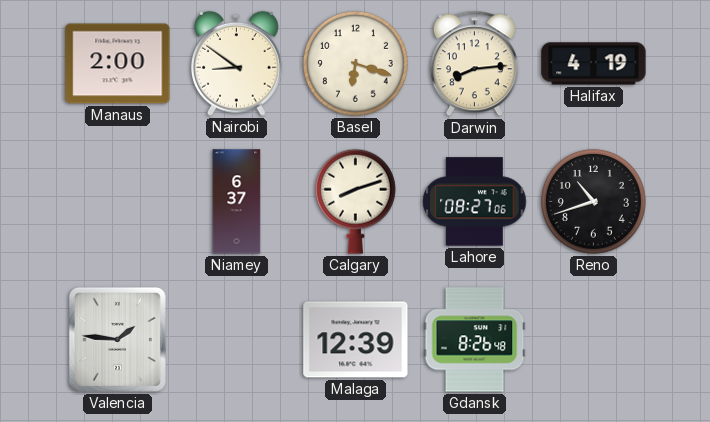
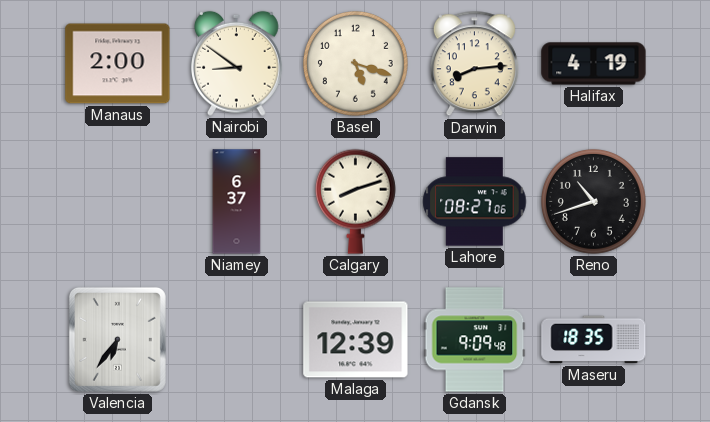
Basel: 6:18 -> 5:18
Valencia: 1:46 -> 6:36
Gdansk: 8:26 -> 9:09
Maseru: none -> 18:35
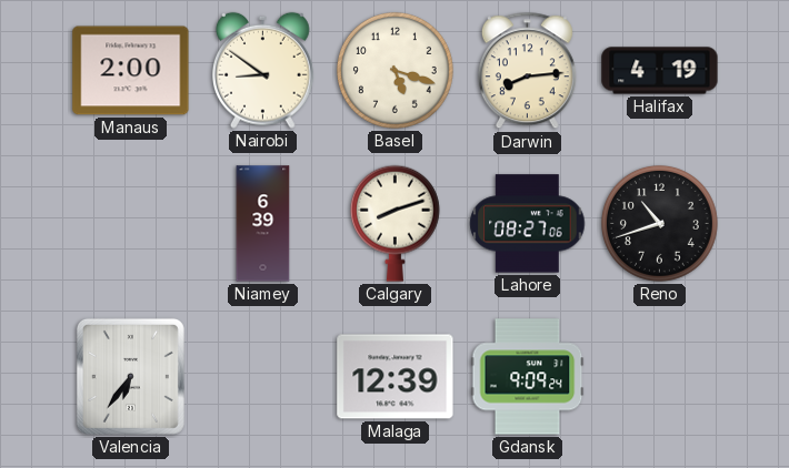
Niamey: 6:37 -> 6:39
Gdansk: 9:09:48 -> 9:09:24
Maseru: 18:35 -> none
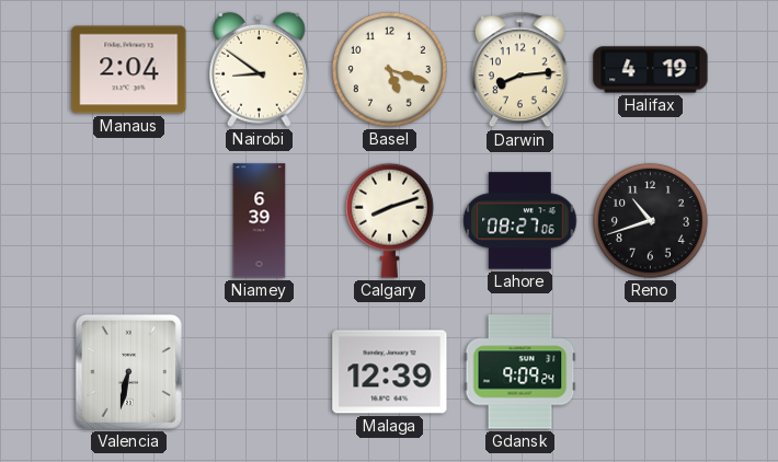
Manaus: 2:00 -> 2:04
Valencia: 6:36 -> 6:32
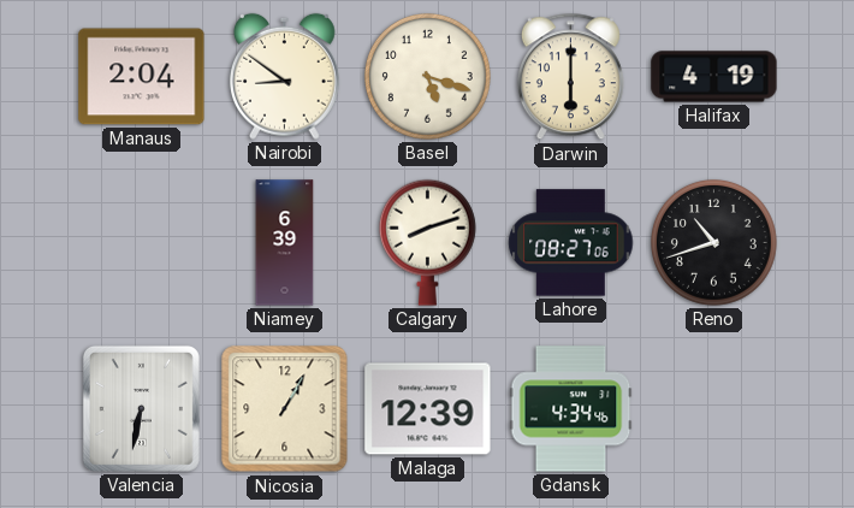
Darwin: 8:14 -> 6:00
Nicosia: none -> 1:05
Gdansk: 9:09 -> 4:34
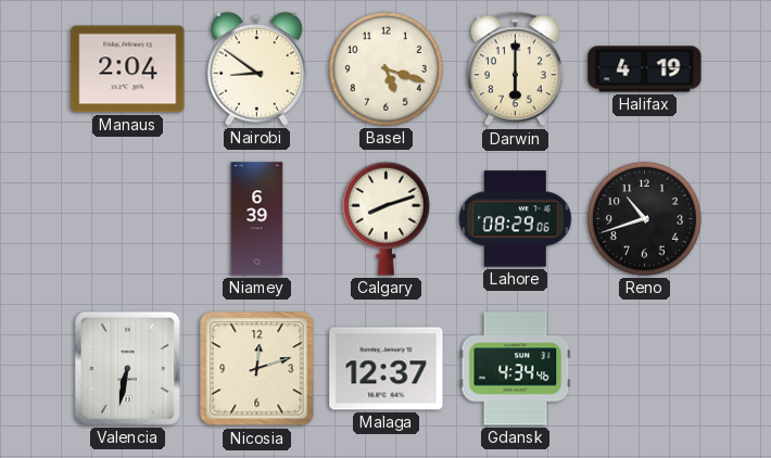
Lahore: 08:27 -> 08:29
Nicosia: 1:05 -> 12:12
Malaga: 12:39 -> 12:37
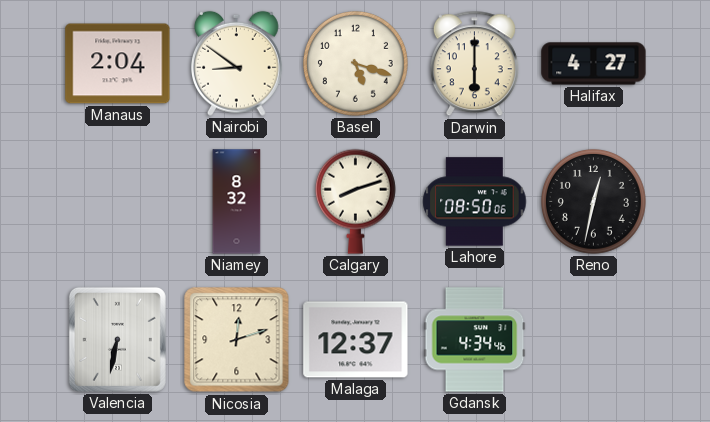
Halifax: 4:19 -> 4:27
Niamey: 6:39 -> 8:32
Lahore: 08:29 -> 08:50
Reno: 10:42 -> 12:32
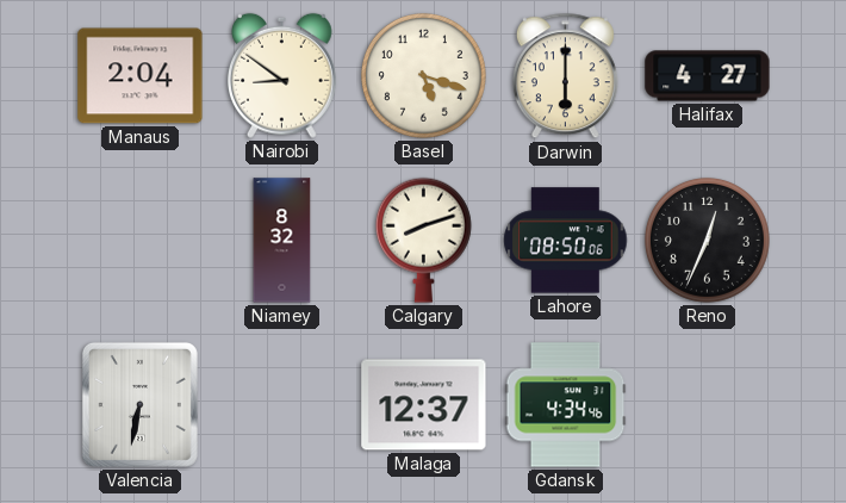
Reno: 12:32 -> 12:34
Nicosia: 12:12 -> none
